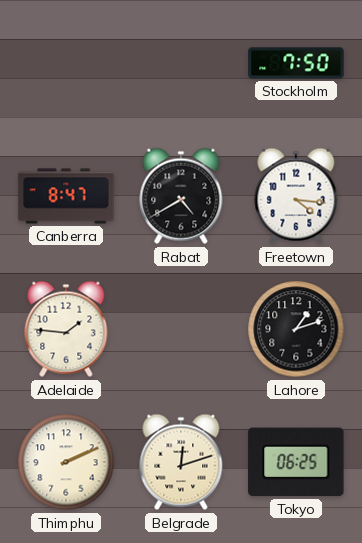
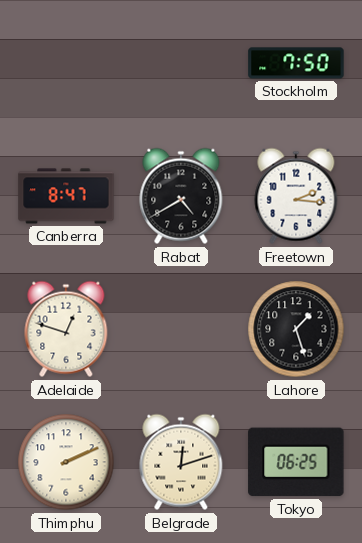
Freetown: 4:16 -> 2:16
Adelaide: 1:46 -> 12:48
Lahore: 1:12 -> 1:27
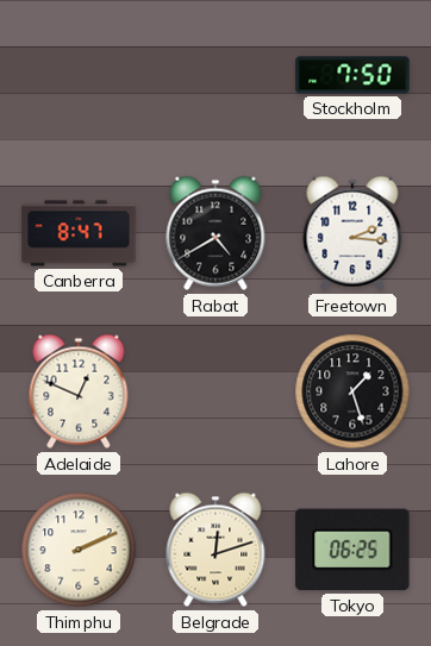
Adelaide: 12:48 -> 12:49
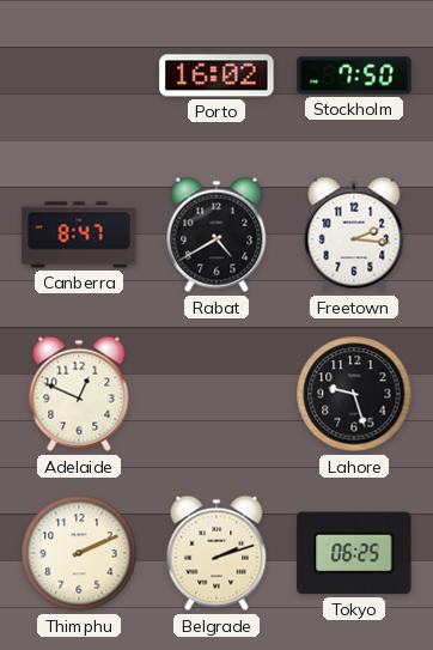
Porto: none -> 16:02
Lahore: 1:27 -> 9:27
Belgrade: 12:12 -> 2:12
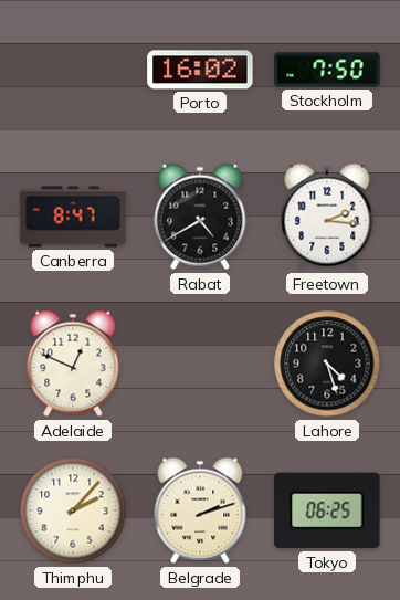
Lahore: 9:27 -> 4:27
Thimphu: 2:11 -> 2:07
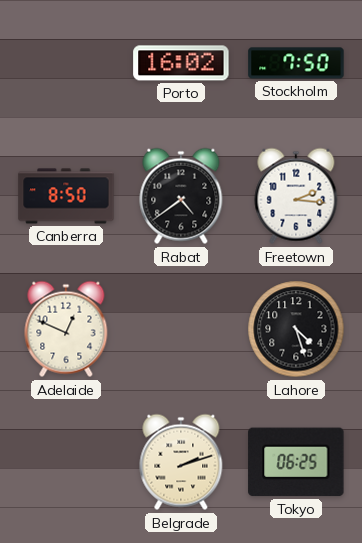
Canberra: 8:47 -> 8:50
Rabat: 4:40 -> 4:39
Thimphu: 2:07 -> none
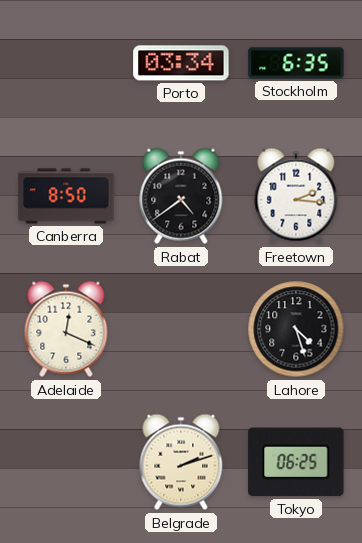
Porto: 16:02 -> 03:34
Stockholm: 7:50 -> 6:35
Adelaide: 12:49 -> 12:19
